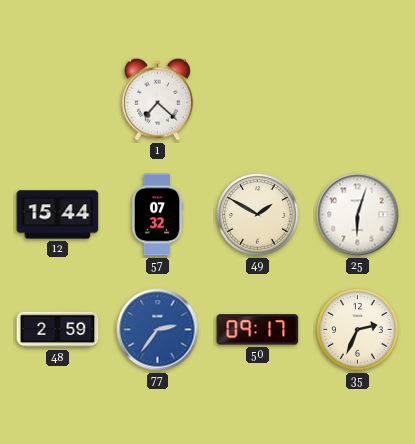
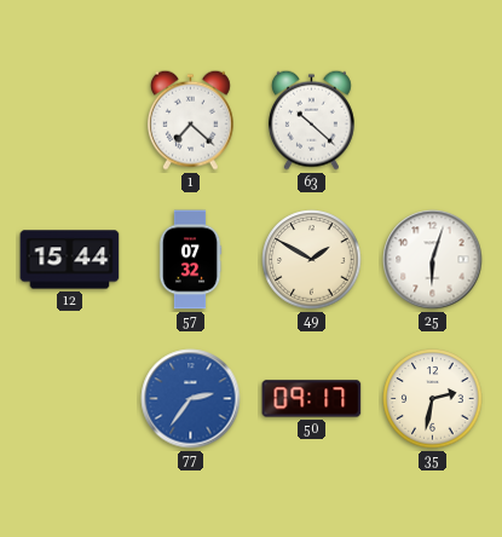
63: none -> 10:22
48: 2:59 -> none
35: 2:34 -> 2:32
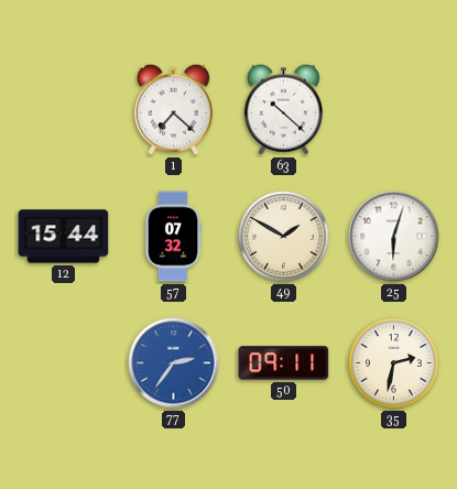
50: 09:17 -> 09:11
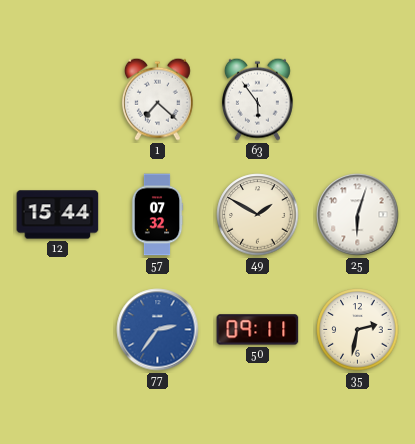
63: 10:22 -> 5:54
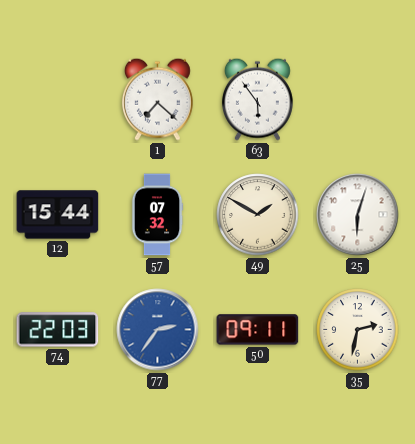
74: none -> 22:03
